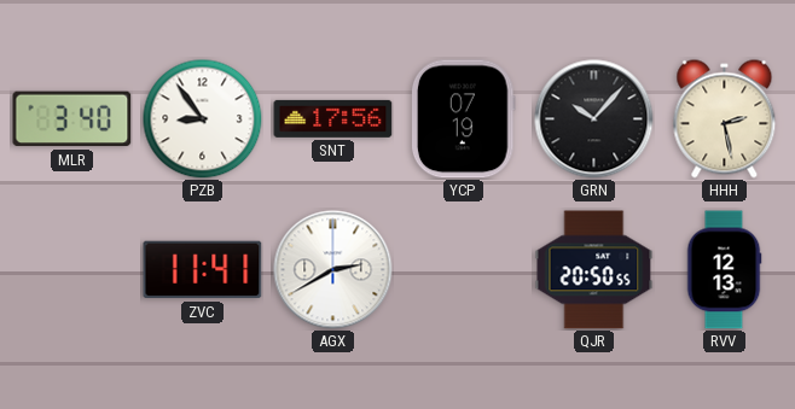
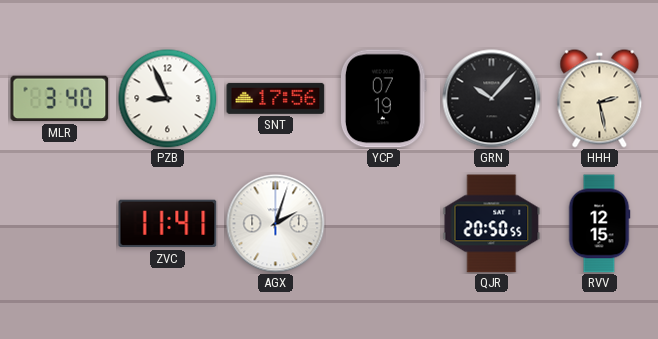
PZB: 8:54 -> 8:56
AGX: 2:40 -> 2:03
RVV: 12:13 -> 12:15
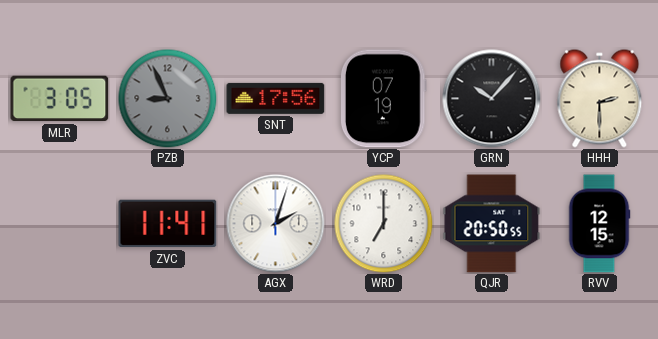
MLR: 3:40 -> 3:05
PZB dial: white -> grey
HHH: 2:28 -> 2:30
WRD: none -> 7:00
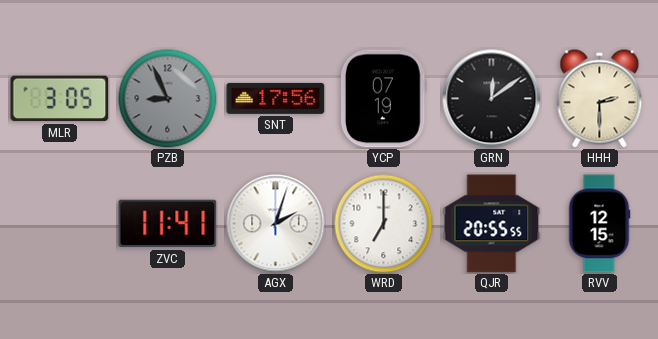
GRN: 10:07 -> 12:09
QJR: 20:50 -> 20:55
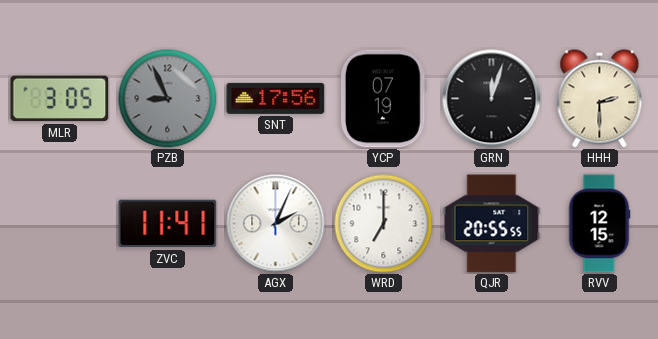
GRN: 12:09 -> 12:03
AGX: 2:03 -> 2:04
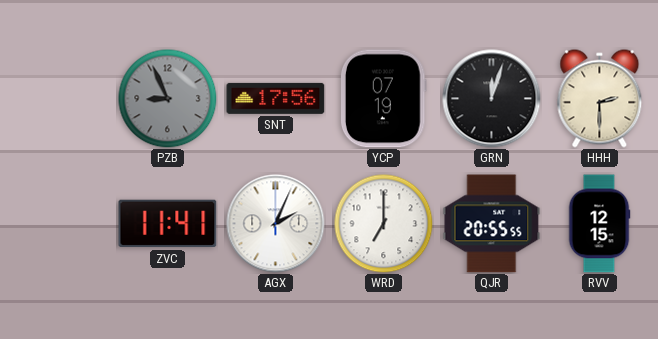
MLR: 3:05 -> none
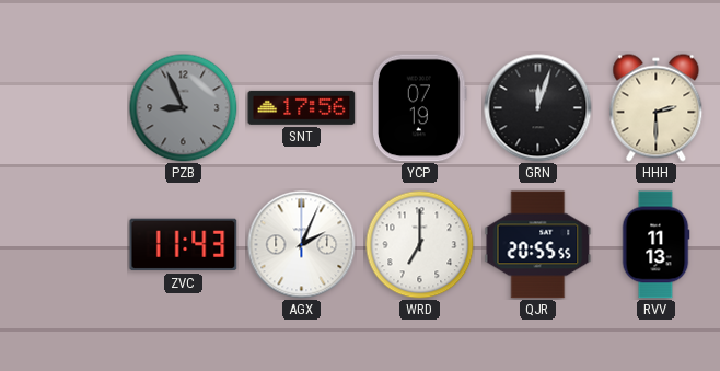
ZVC: 11:41 -> 11:43
RVV: 12:15 -> 11:13
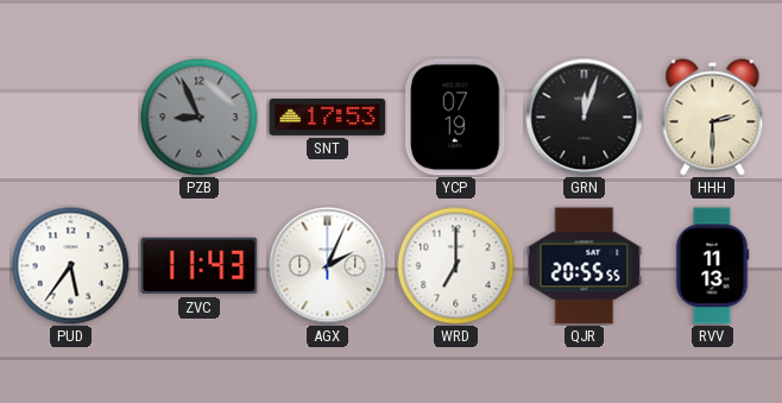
SNT: 17:56 -> 17:53
PUD: none -> 5:36
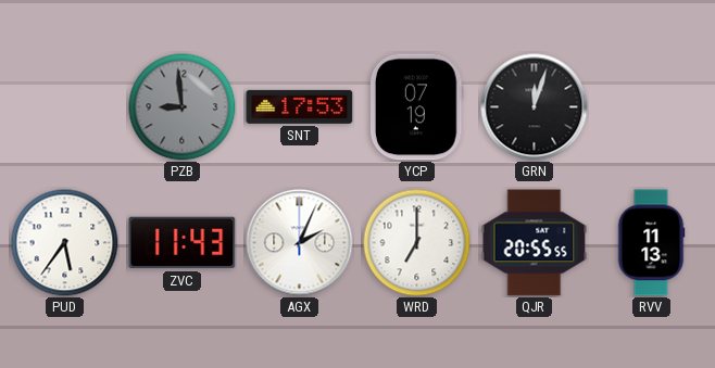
PZB: 8:56 -> 8:59
HHH: 2:30 -> none
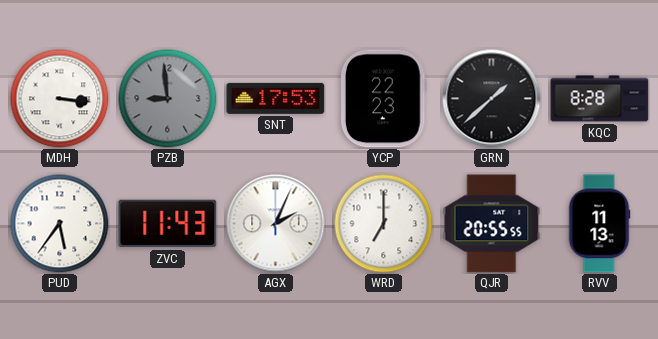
MDH: none -> 3:16
YCP: 07:19 -> 22:23
GRN: 12:03 -> 1:38
KQC: none -> 8:28
